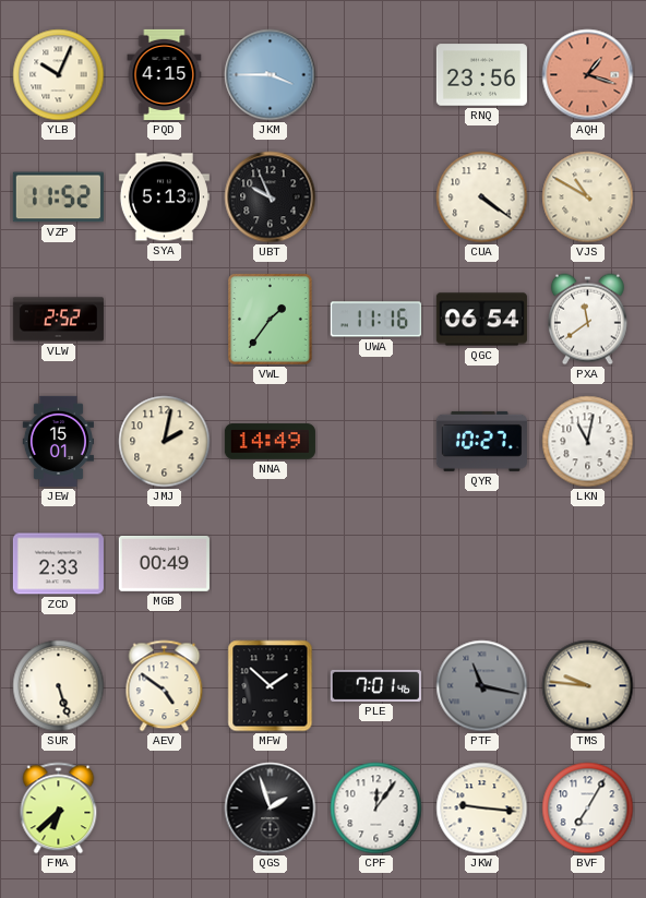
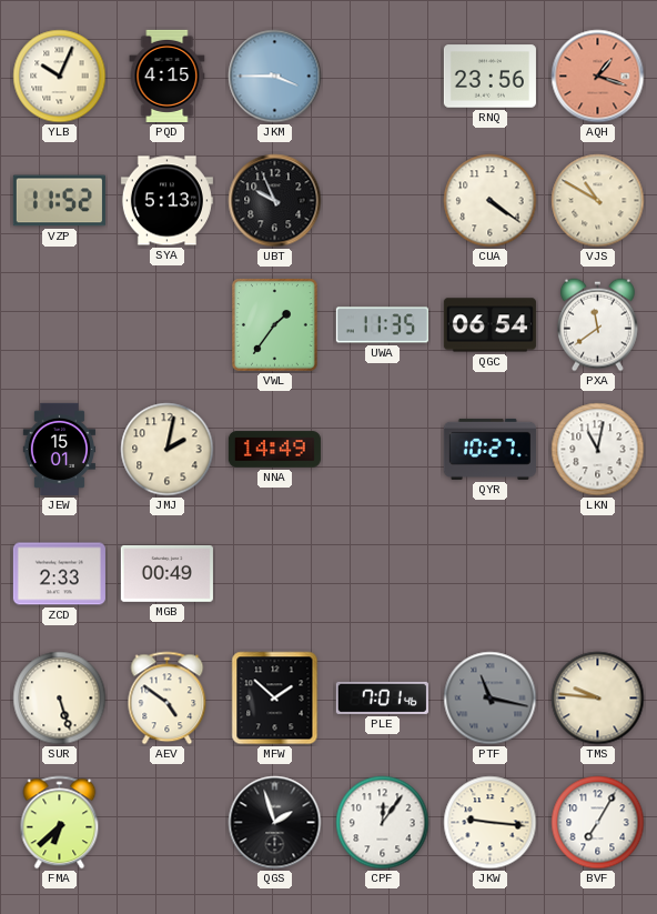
VLW: 2:52 -> none
UWA: 11:16 -> 11:35
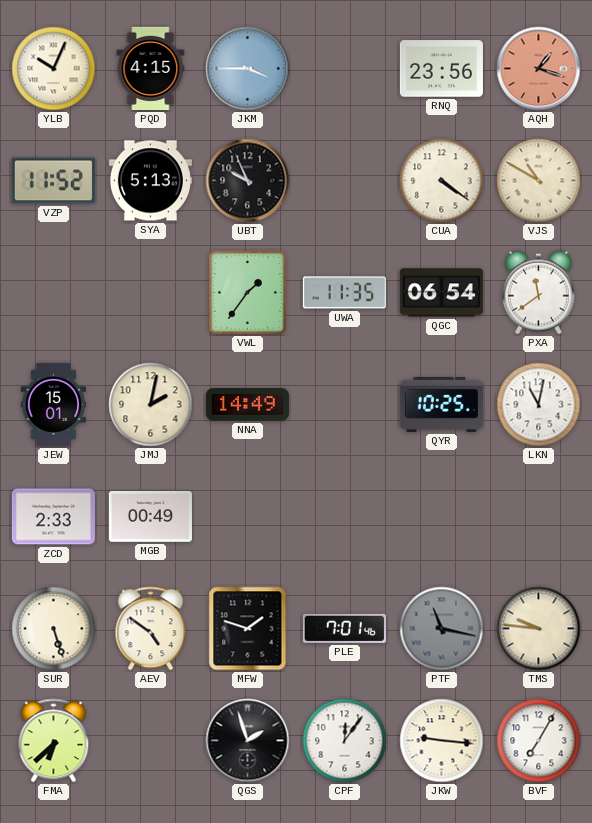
QYR: 10:27 -> 10:25
MFW: 1:52 -> 1:48
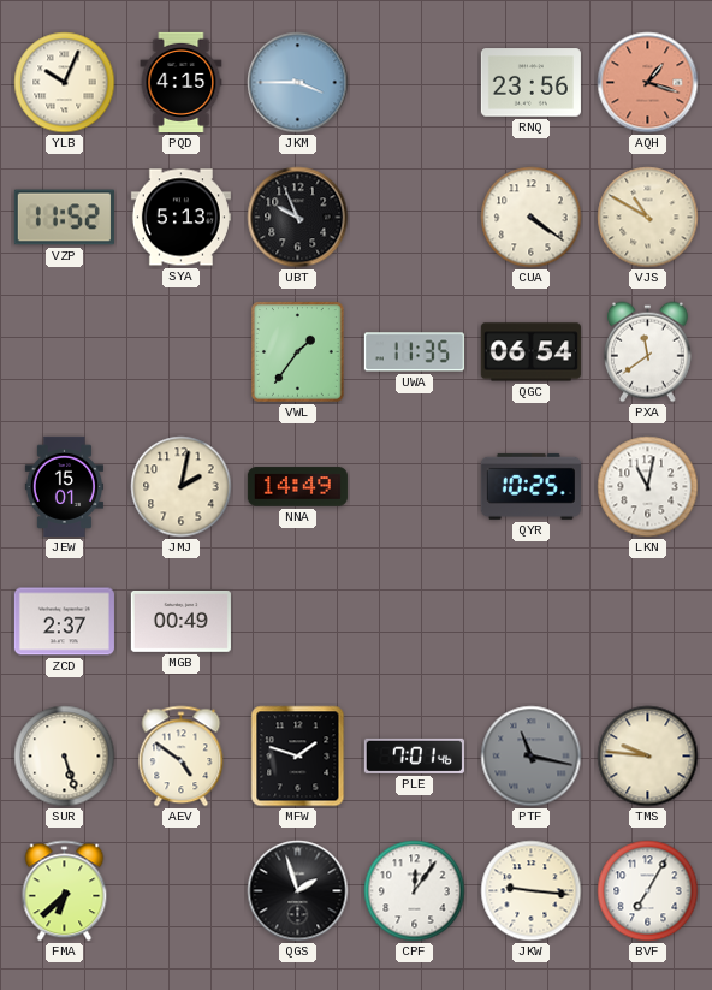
ZCD: 2:33 -> 2:37
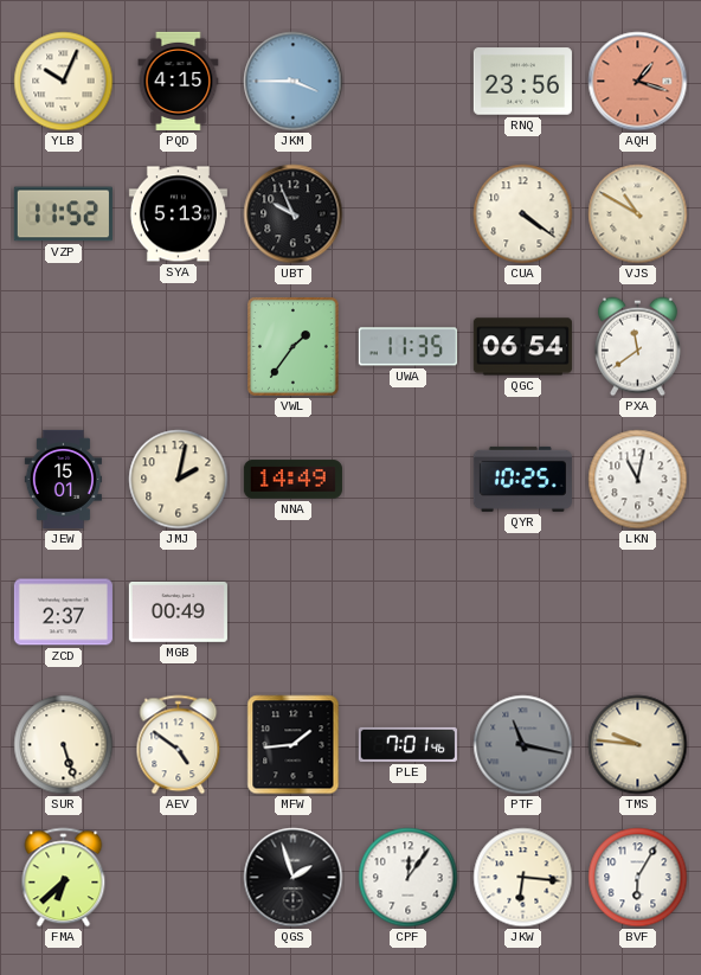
MFW: 1:48 -> 1:44
JKW: 9:16 -> 6:16
BVF: 7:05 -> 6:05
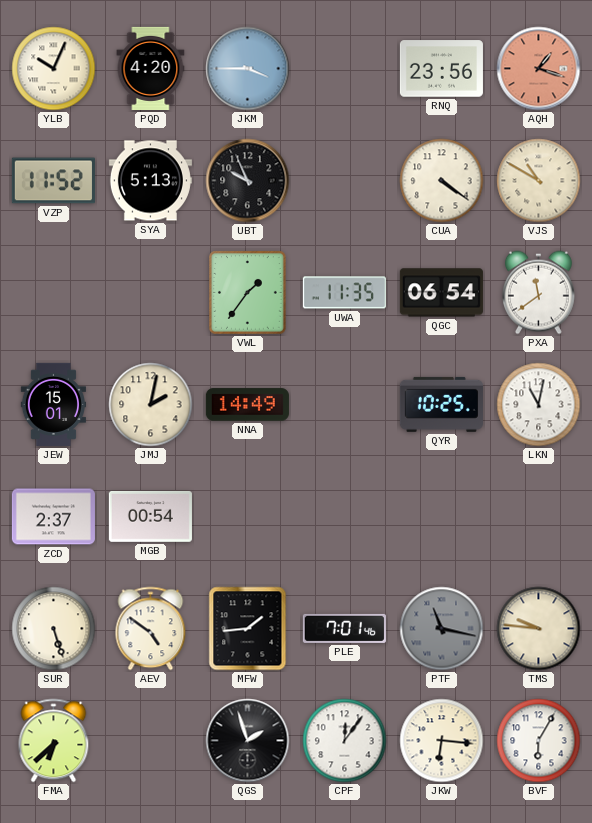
PQD: 4:15 -> 4:20
MGB: 00:49 -> 00:54
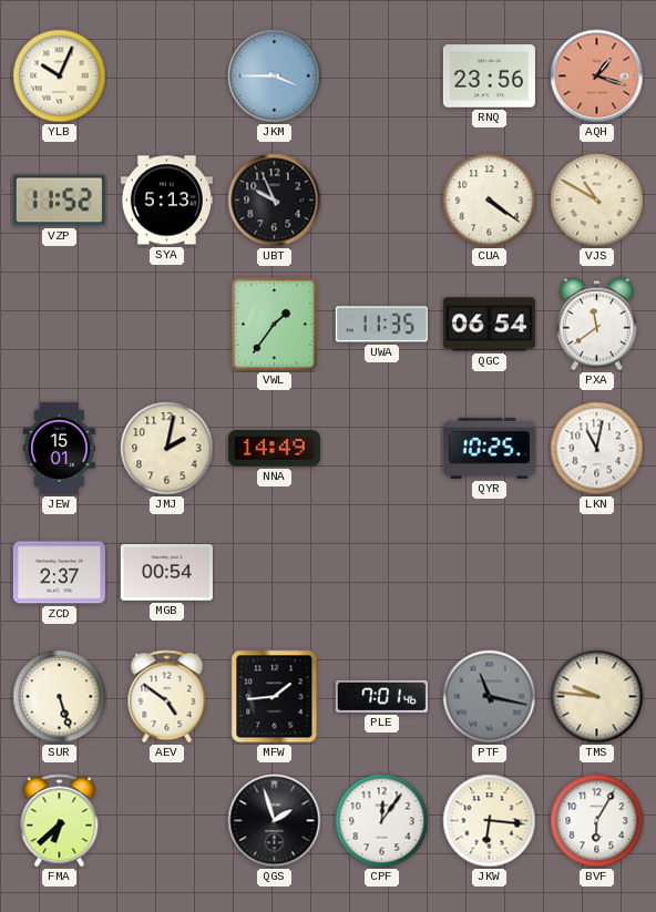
PQD: 4:20 -> none
